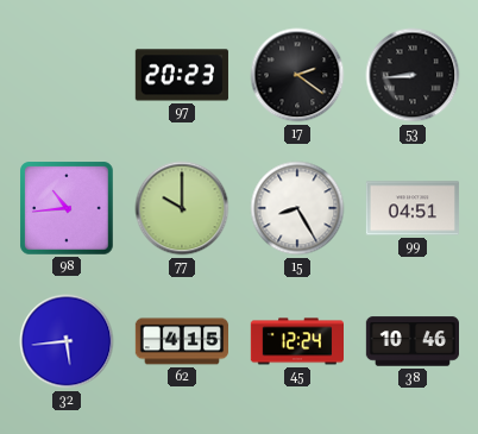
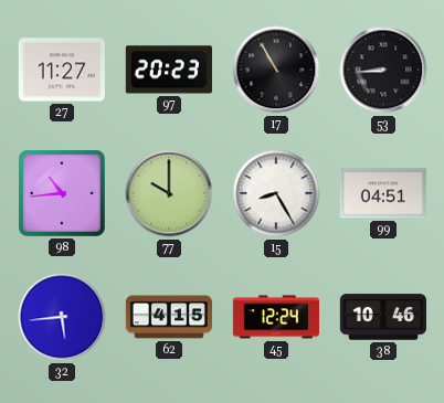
27: none -> 11:27
17: 2:21 -> 10:55
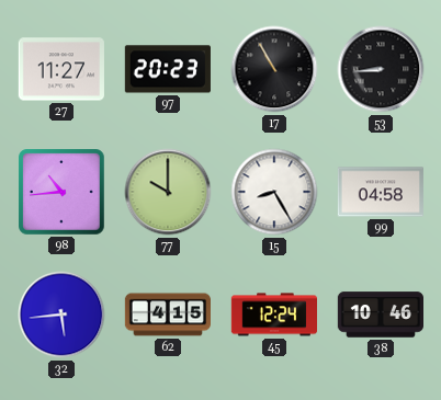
99: 04:51 -> 04:58
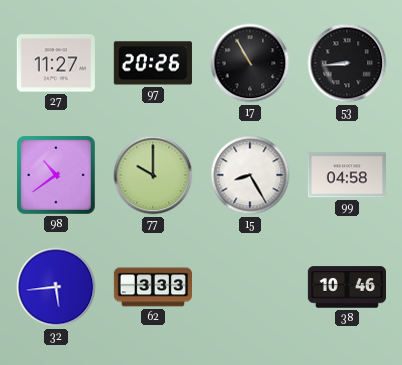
97: 20:23 -> 20:26
98: 10:44 -> 10:39
62: 4:15 -> 3:33
45: 12:24 -> none
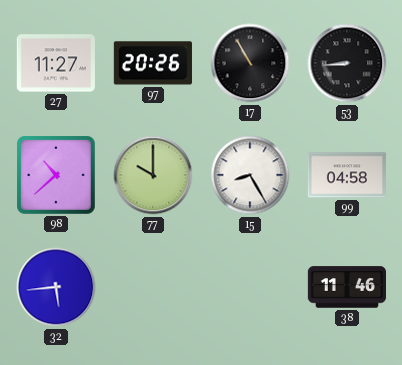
98: 10:39 -> 10:38
62: 3:33 -> none
38: 10:46 -> 11:46
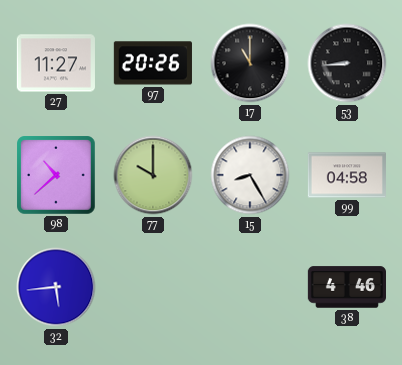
17: 10:55 -> 11:00
38: 11:46 -> 4:46
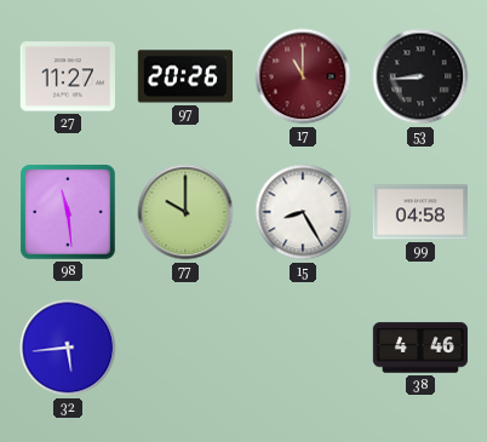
17 dial: black -> burgundy
98: 10:38 -> 11:29
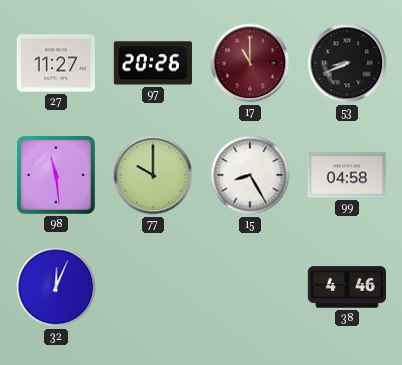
53: 8:44 -> 8:41
32: 5:44 -> 12:04
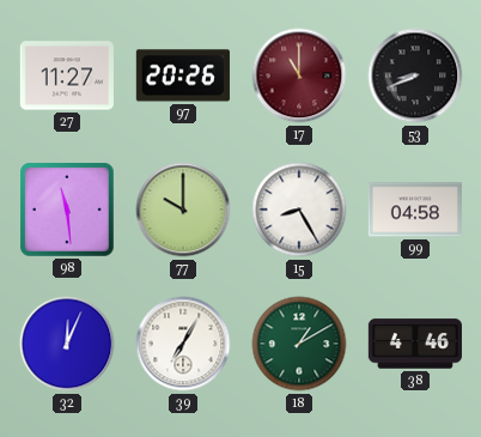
39: none -> 7:05
18: none -> 1:10
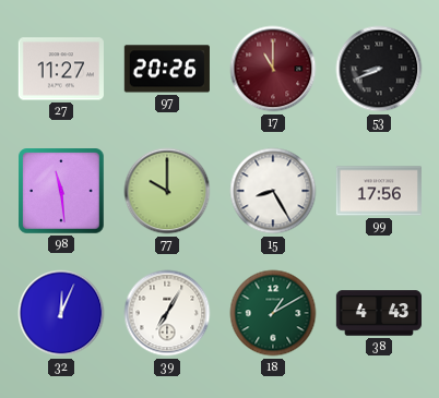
99: 04:58 -> 17:56
38: 4:46 -> 4:43
